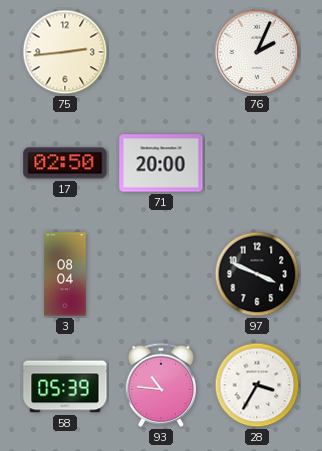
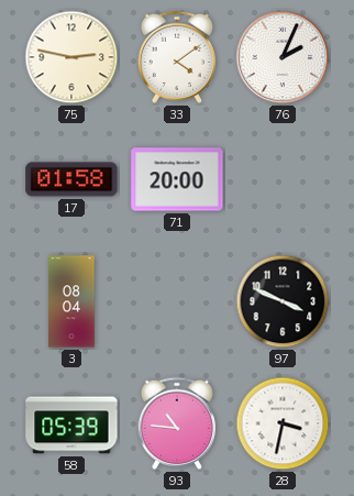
75: 2:44 -> 2:47
33: none -> 4:09
17: 02:50 -> 01:58
28: 3:35 -> 3:32
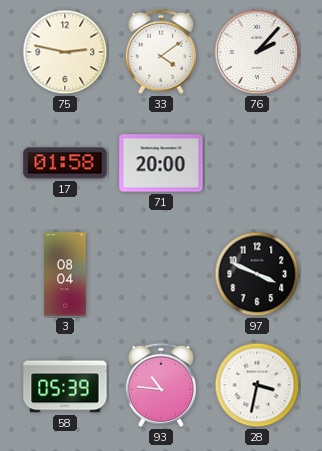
76: 2:04 -> 2:07
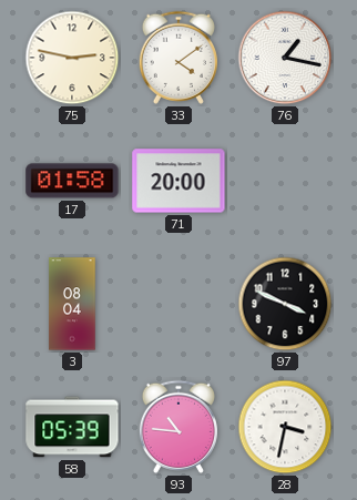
76: 2:07 -> 1:17
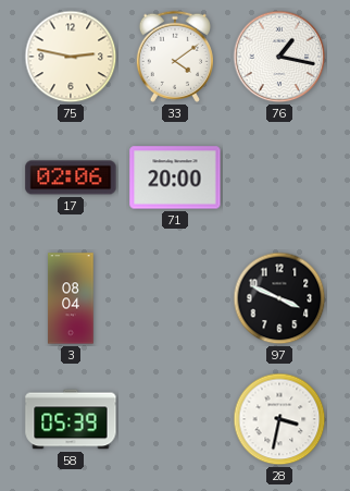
17: 01:58 -> 02:06
93: 10:46 -> none
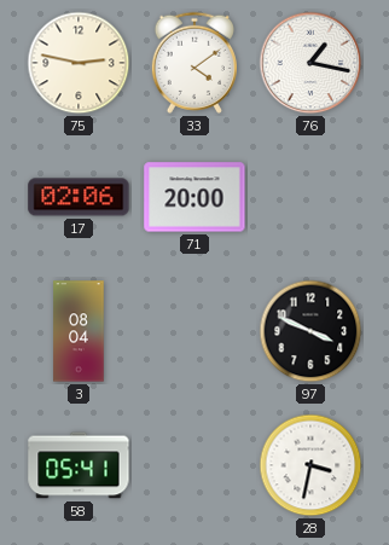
58: 05:39 -> 05:41
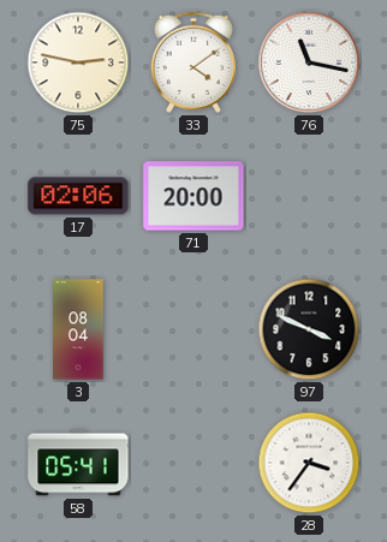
76: 1:17 -> 11:17
28: 3:32 -> 3:36
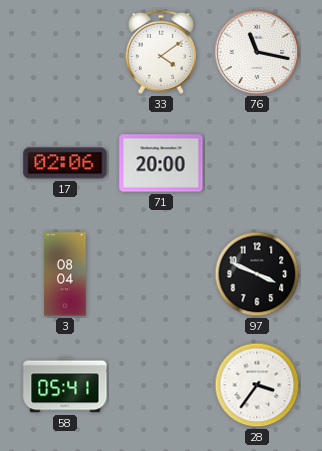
75: 2:47 -> none
